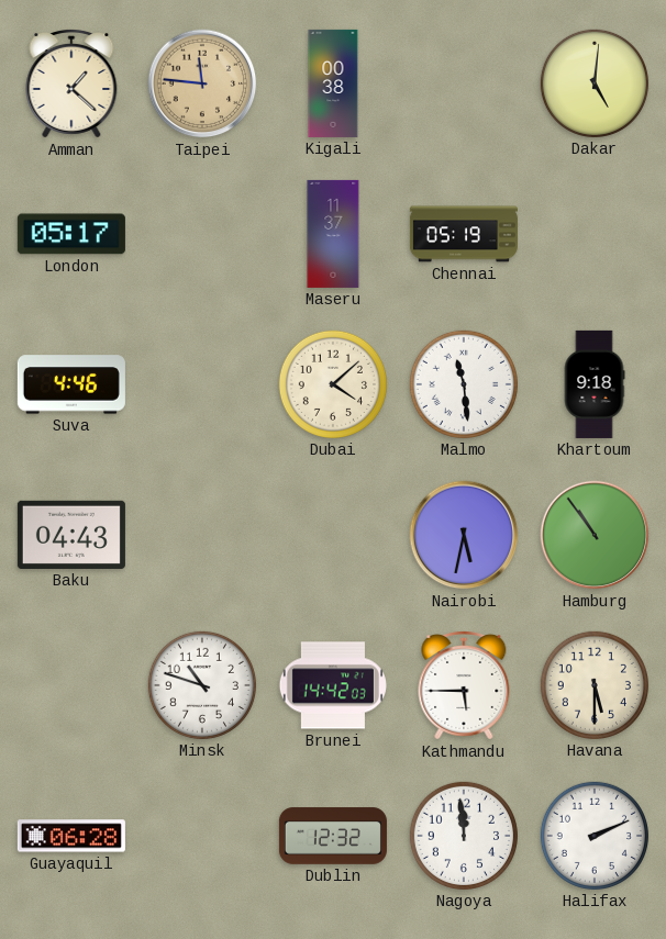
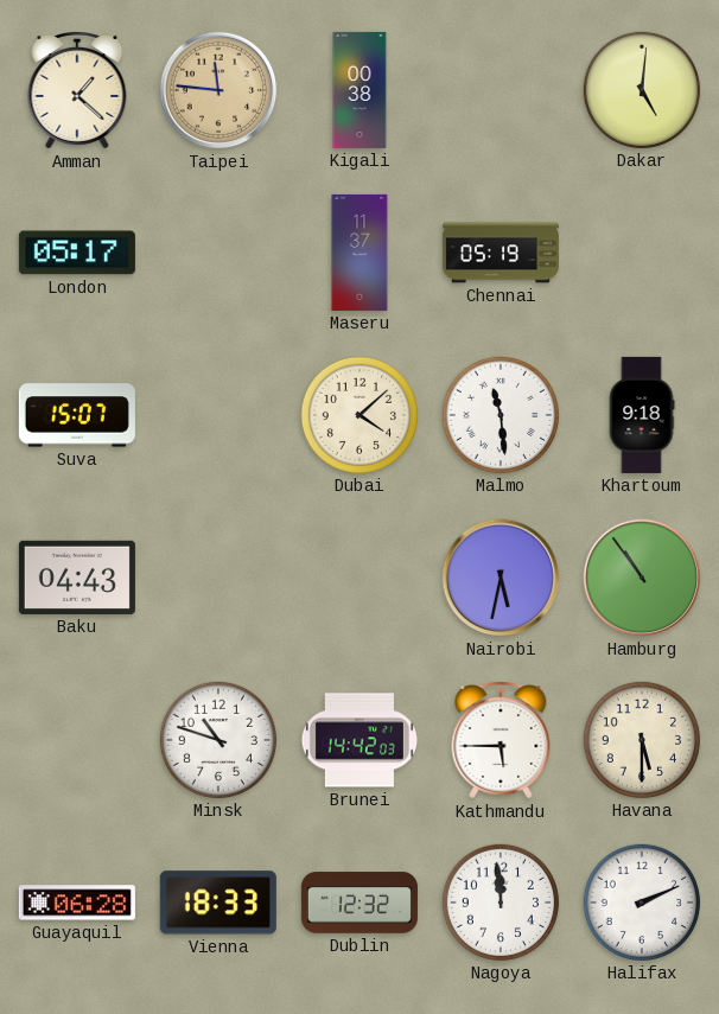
Suva: 4:46 -> 15:07
Vienna: none -> 18:33
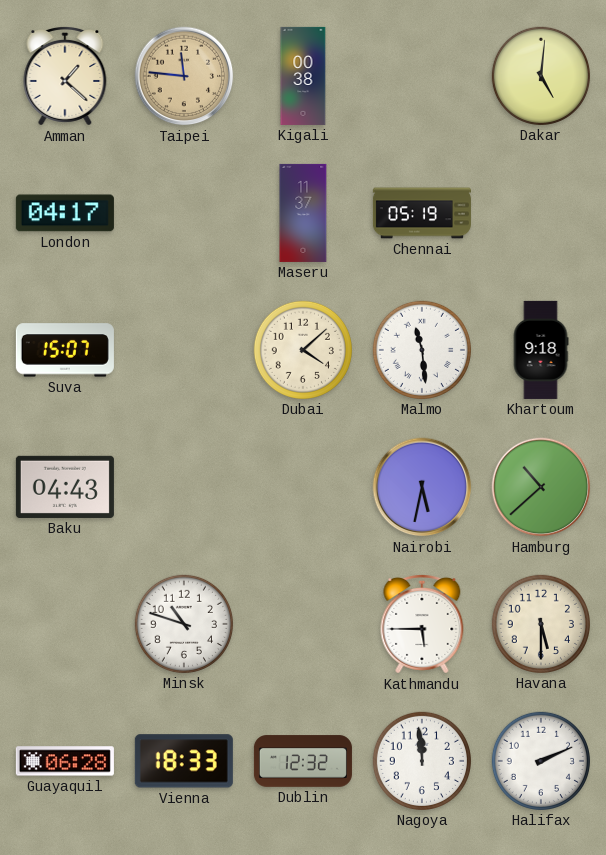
London: 05:17 -> 04:17
Hamburg: 10:54 -> 10:38
Brunei: 14:42 -> none
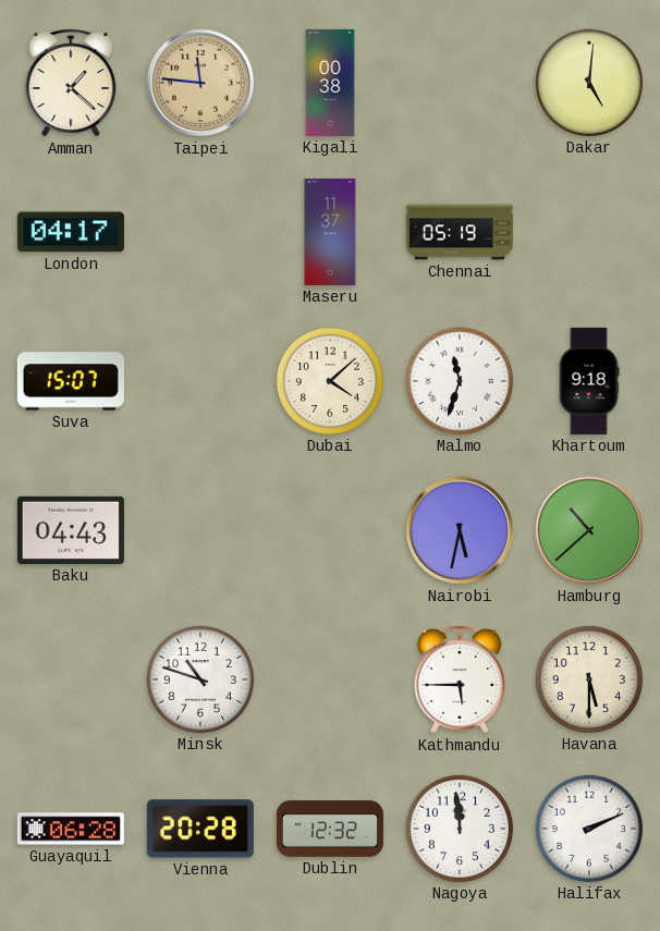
Malmo: 11:29 -> 11:33
Vienna: 18:33 -> 20:28
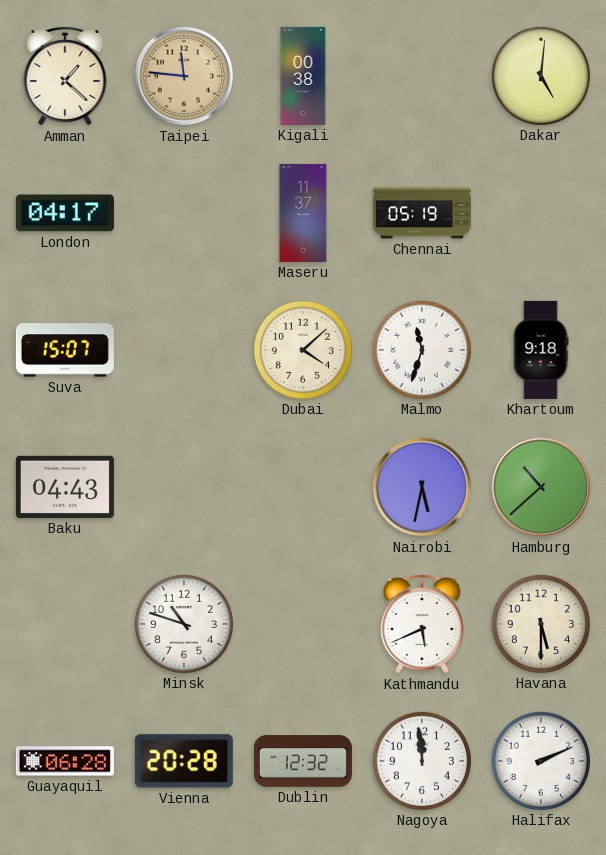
Kathmandu: 5:45 -> 5:41
